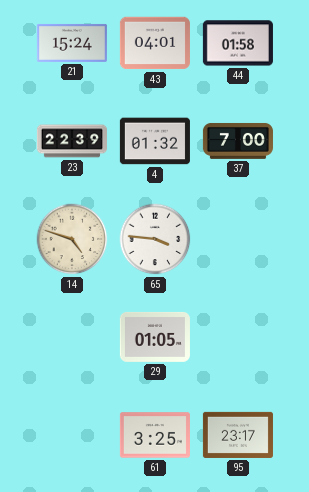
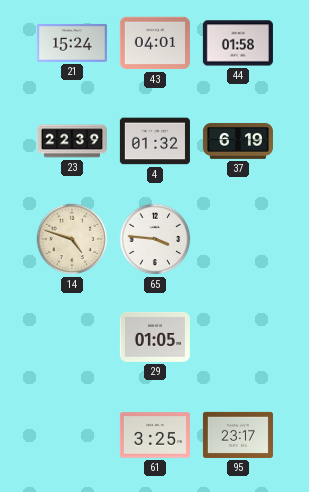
37: 7:00 -> 6:19
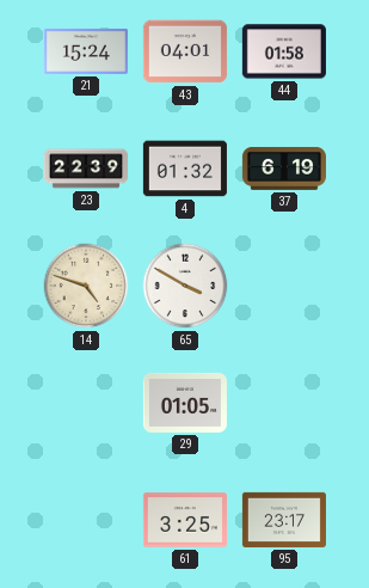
65: 3:46 -> 3:50
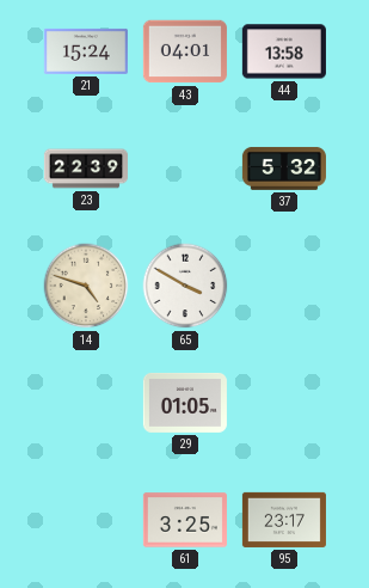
44: 01:58 -> 13:58
4: 01:32 -> none
37: 6:19 -> 5:32
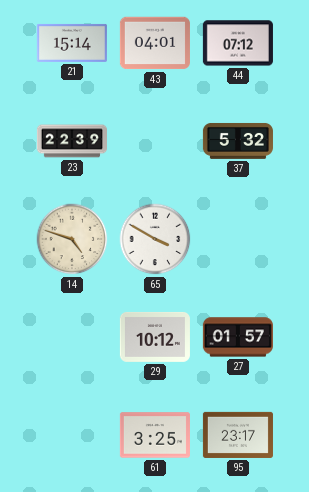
21: 15:24 -> 15:14
44: 13:58 -> 07:12
29: 01:05 -> 10:12
27: none -> 01:57
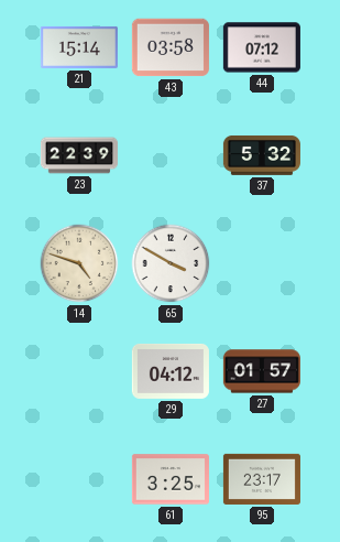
43: 04:01 -> 03:58
29: 10:12 -> 04:12
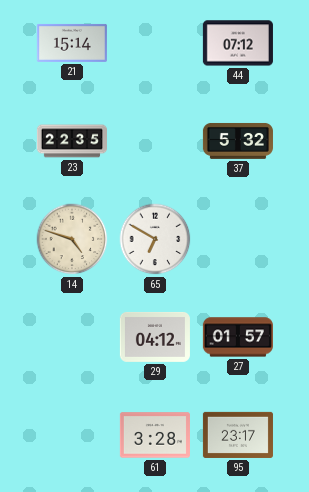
43: 03:58 -> none
23: 22:39 -> 22:35
65: 3:50 -> 6:50
61: 3:25 -> 3:28
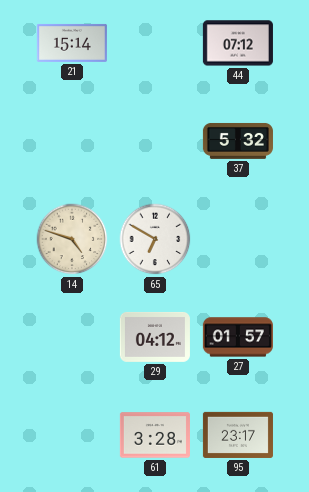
23: 22:35 -> none
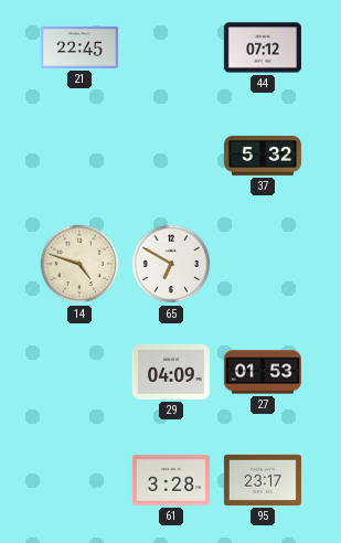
21: 15:14 -> 22:45
29: 04:12 -> 04:09
27: 01:57 -> 01:53
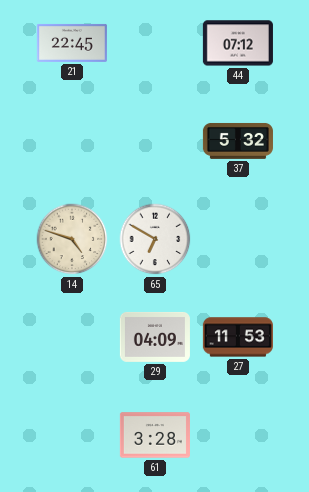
27: 01:53 -> 11:53
95: 23:17 -> none
